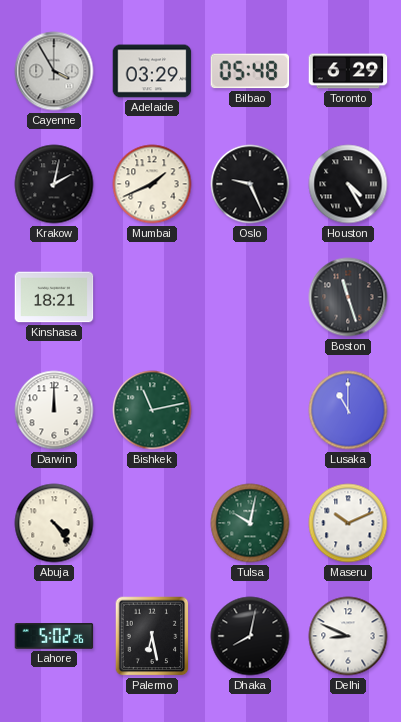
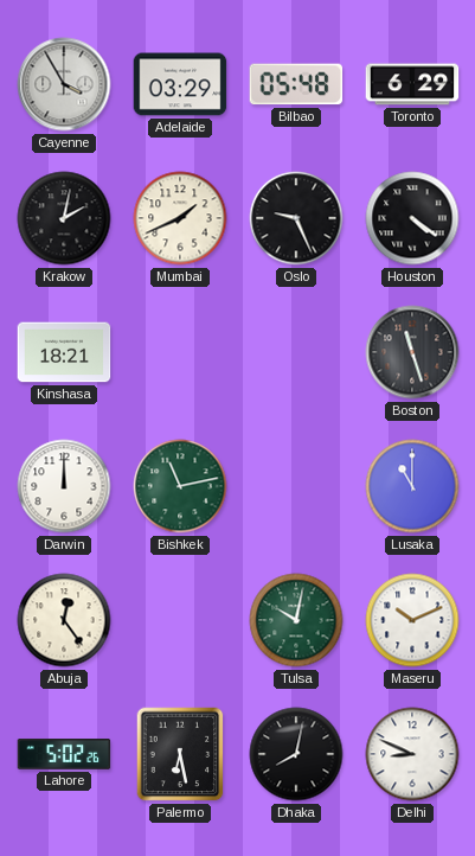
Houston: 4:25 -> 4:21
Abuja: 4:24 -> 12:24
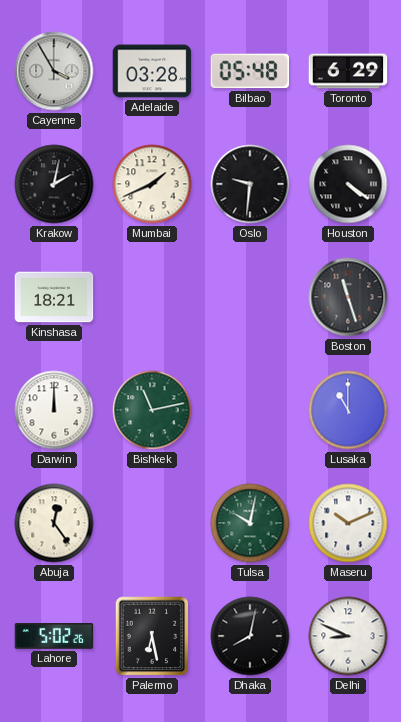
Adelaide: 03:29 -> 03:28
Oslo: 9:26 -> 9:31
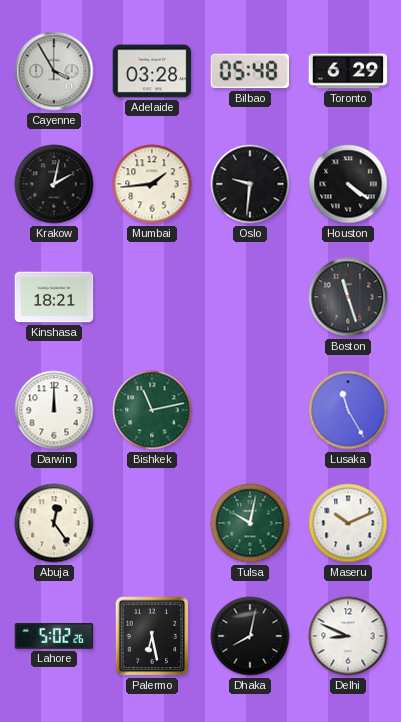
Mumbai: 1:41 -> 1:44
Lusaka: 11:00 -> 11:25
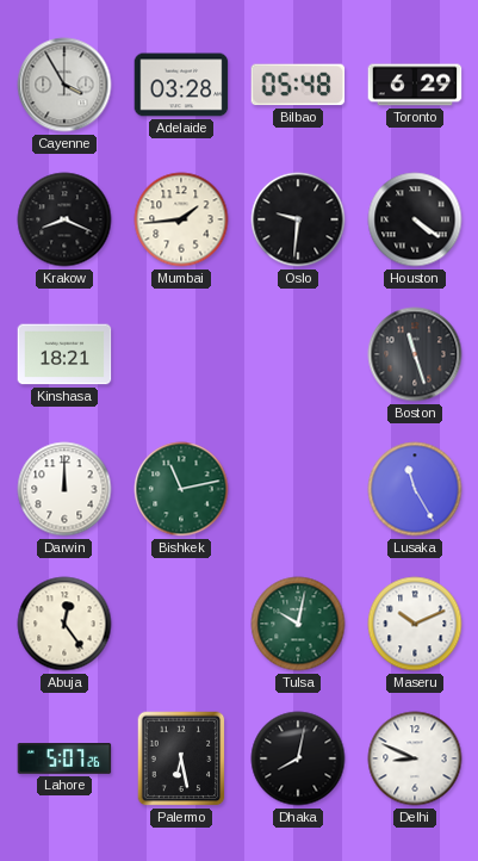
Krakow: 2:02 -> 8:19
Lahore: 5:02 -> 5:07
